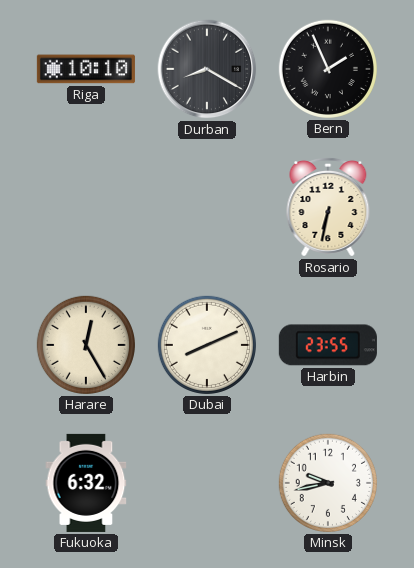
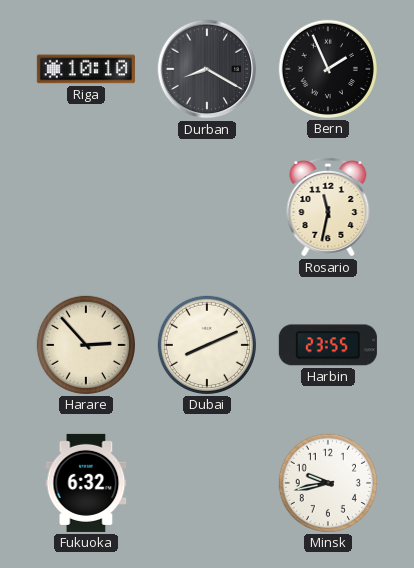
Rosario: 6:32 -> 11:32
Harare: 12:25 -> 2:53
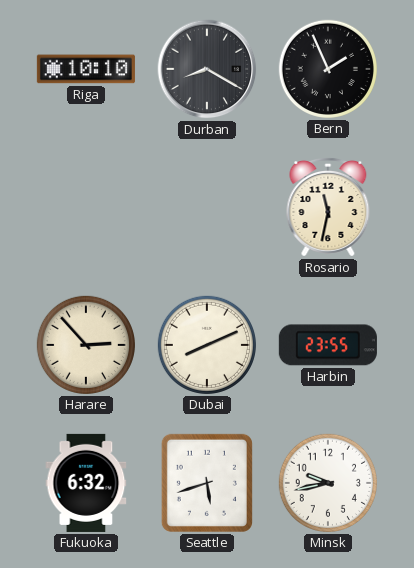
Seattle: none -> 5:42
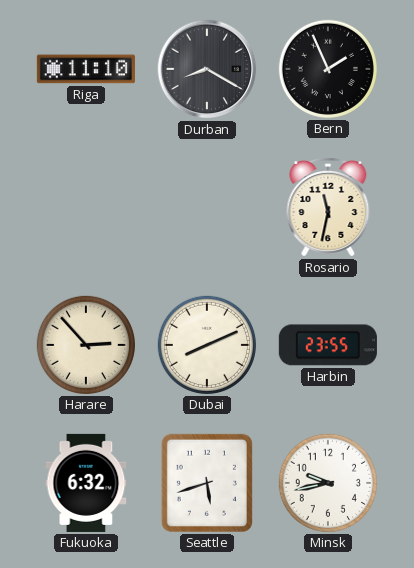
Riga: 10:10 -> 11:10
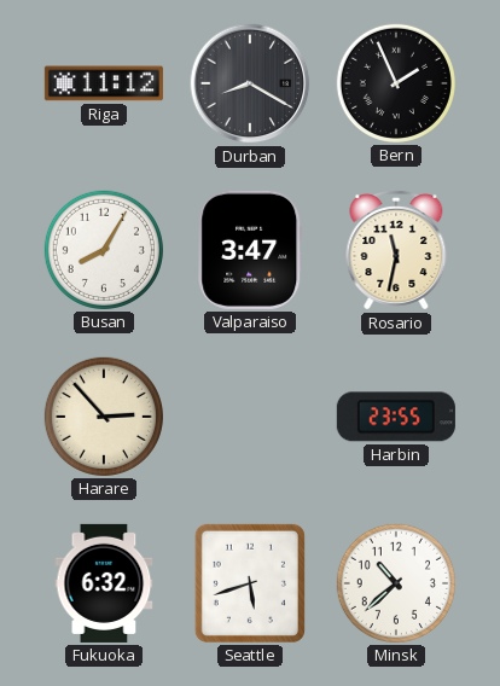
Riga: 11:10 -> 11:12
Busan: none -> 8:05
Valparaiso: none -> 3:47
Dubai: 8:11 -> none
Minsk: 9:43 -> 10:38
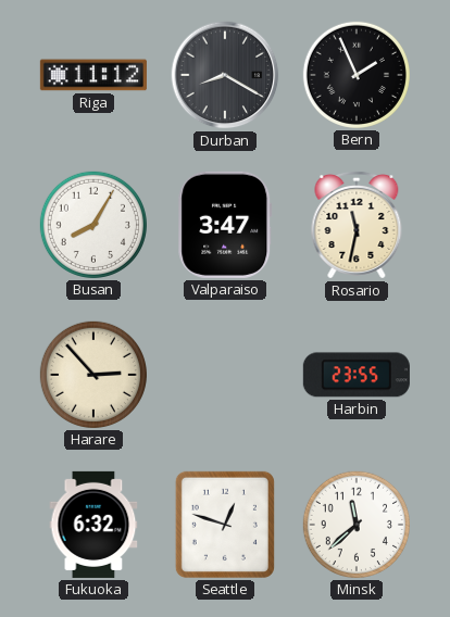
Seattle: 5:42 -> 12:48
Minsk: 10:38 -> 11:38
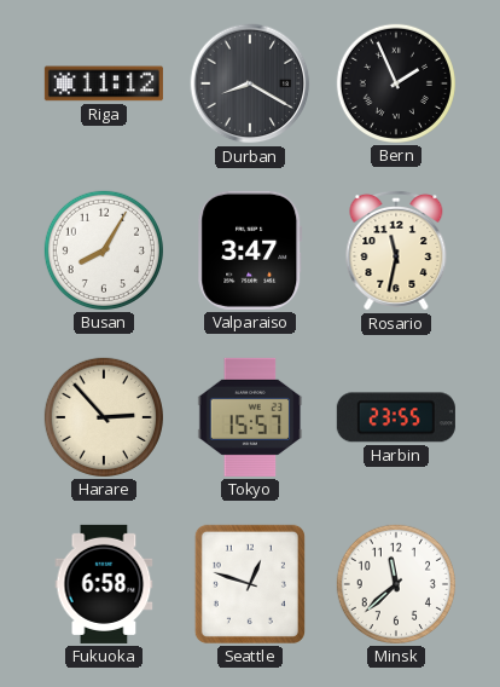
Tokyo: none -> 15:57
Fukuoka: 6:32 -> 6:58
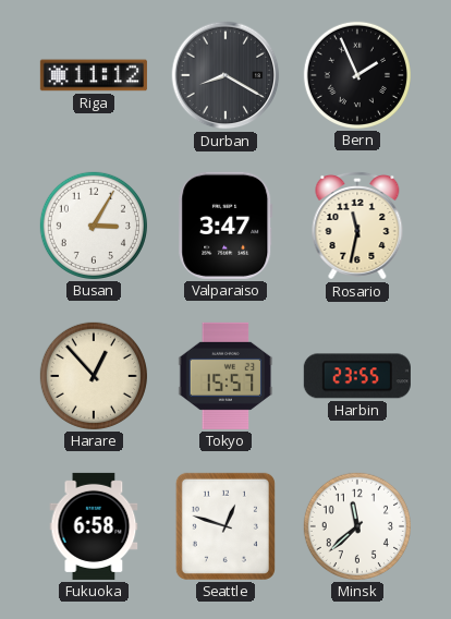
Busan: 8:05 -> 3:05
Harare: 2:53 -> 12:53
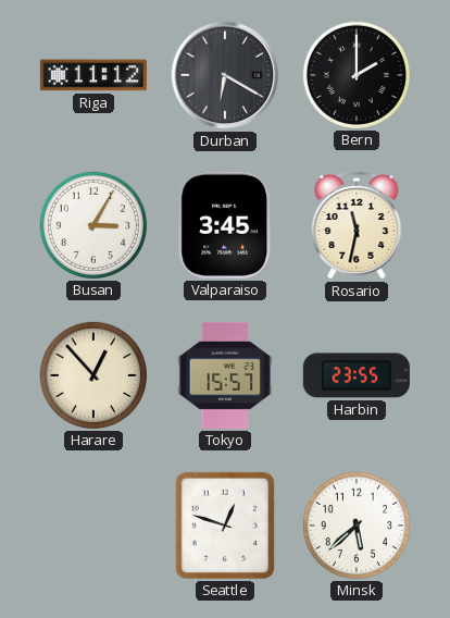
Durban: 8:20 -> 6:20
Bern: 1:56 -> 2:00
Valparaiso: 3:47 -> 3:45
Fukuoka: 6:58 -> none
Minsk: 11:38 -> 5:38
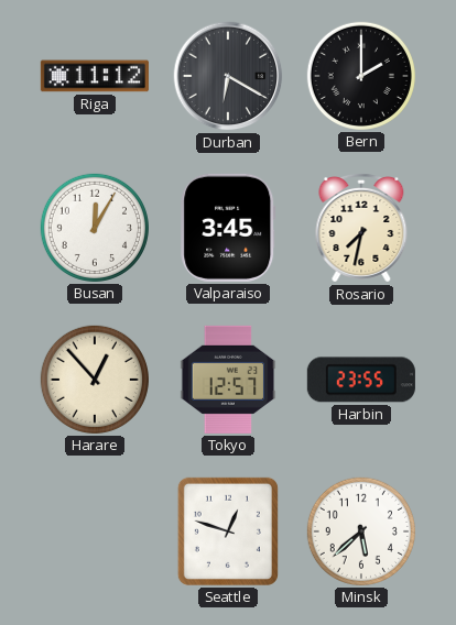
Busan: 3:05 -> 12:05
Rosario: 11:32 -> 7:32
Tokyo: 15:57 -> 12:57
